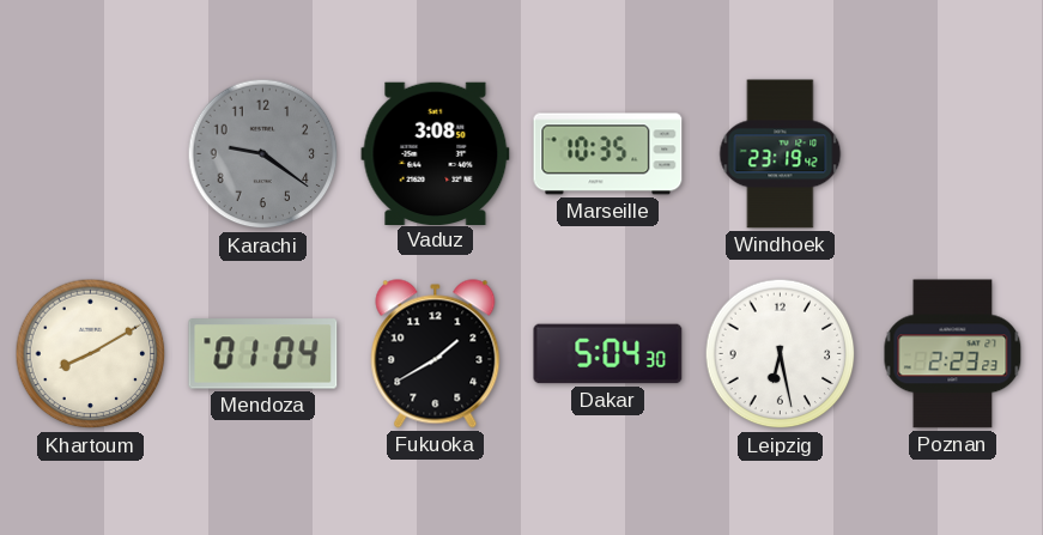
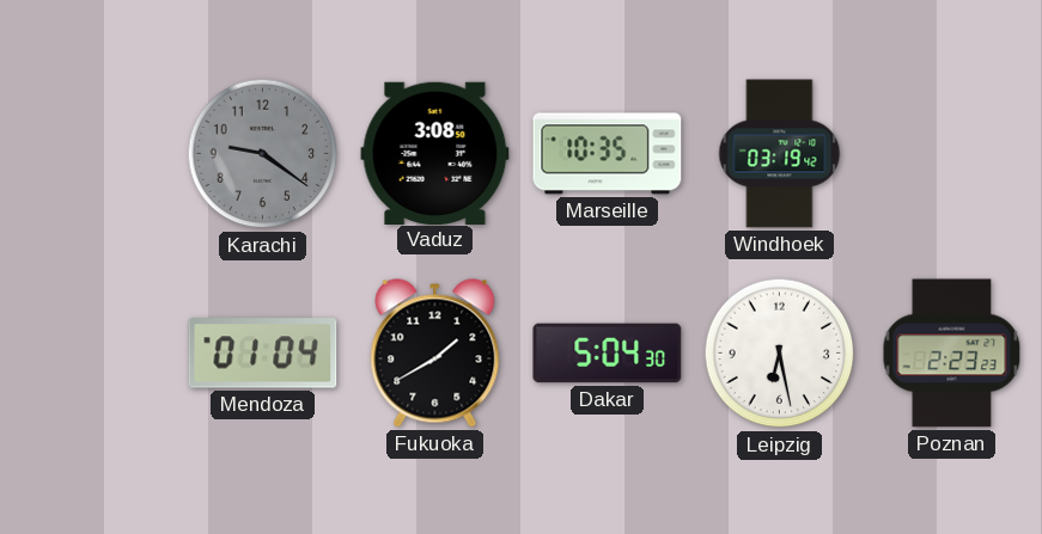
Windhoek: 23:19 -> 03:19
Khartoum: 8:10 -> none
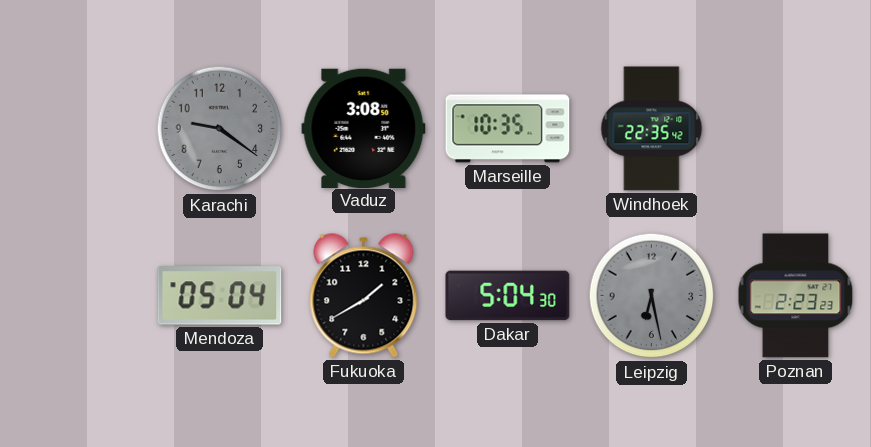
Windhoek: 03:19 -> 22:35
Mendoza: 01:04 -> 05:04
Leipzig dial: white -> grey
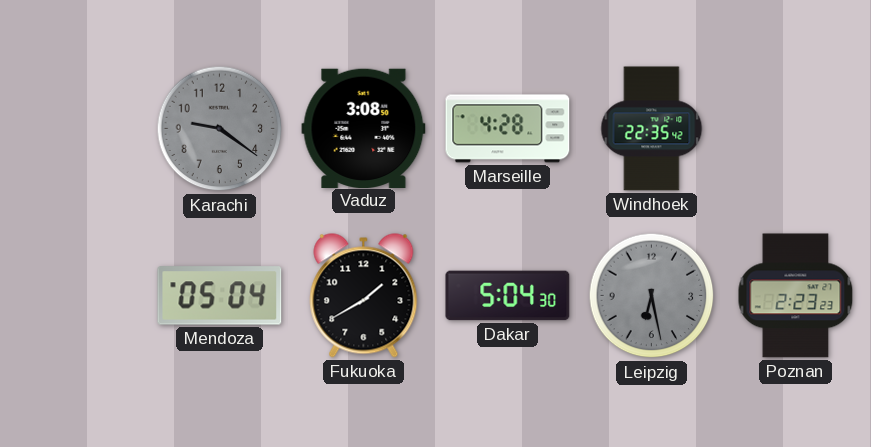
Marseille: 10:35 -> 4:28
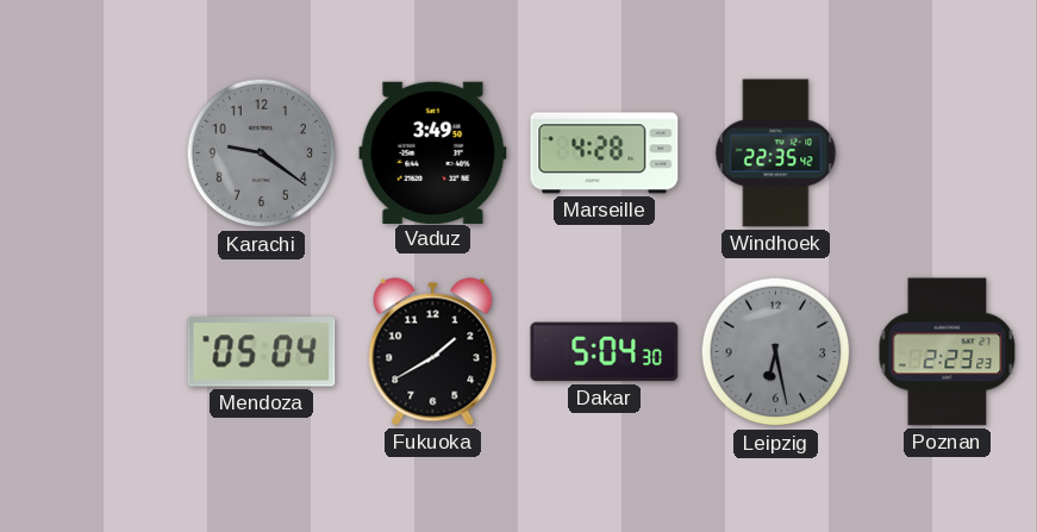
Vaduz: 3:08 -> 3:49
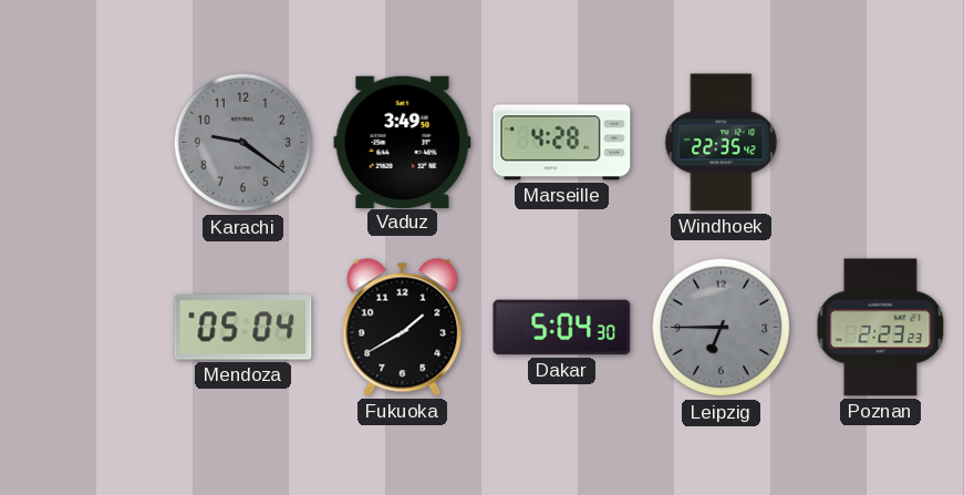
Leipzig: 6:28 -> 6:45
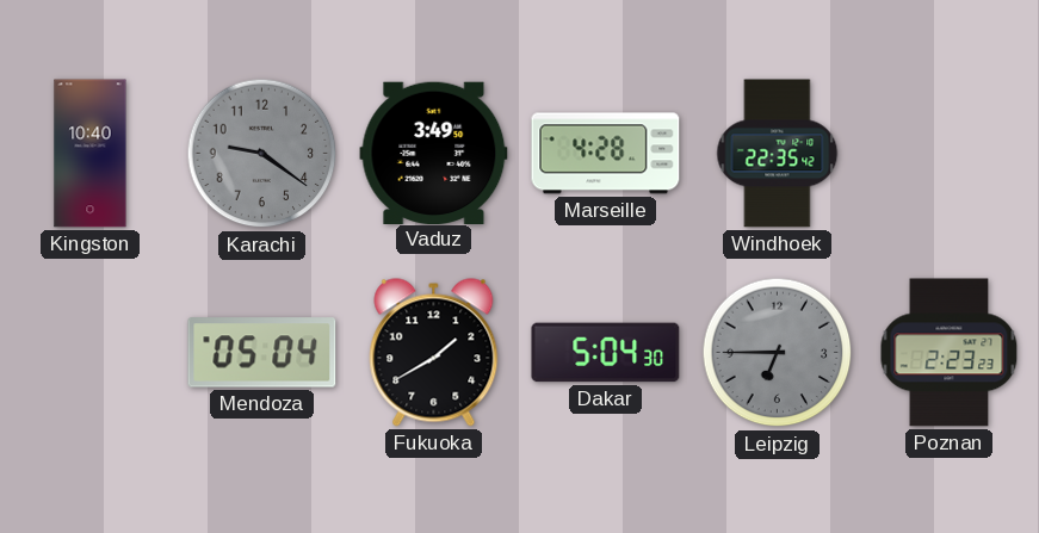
Kingston: none -> 10:40
